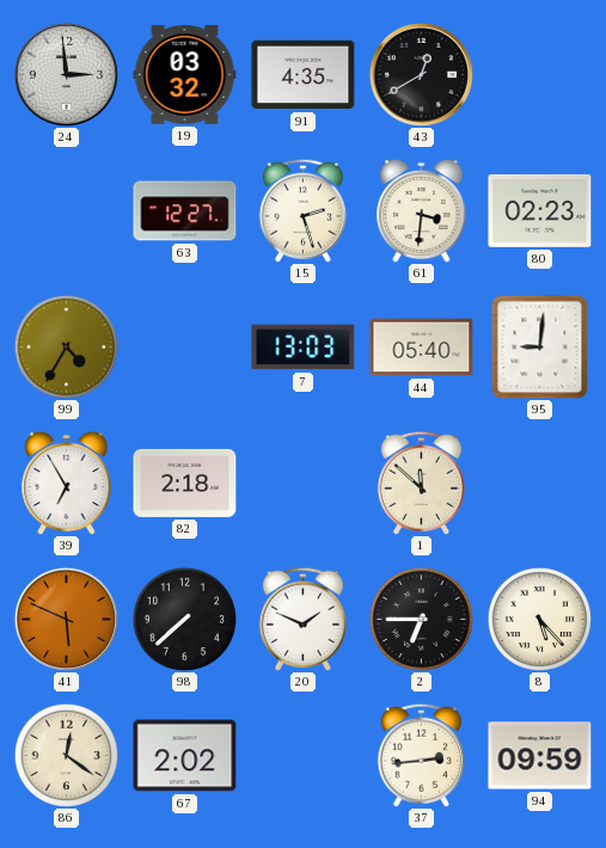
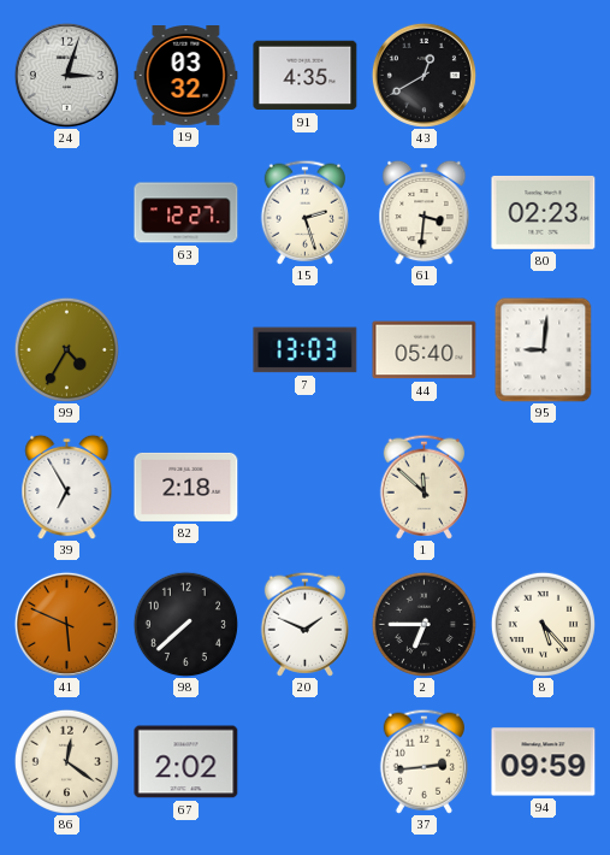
24: 2:59 -> 3:03
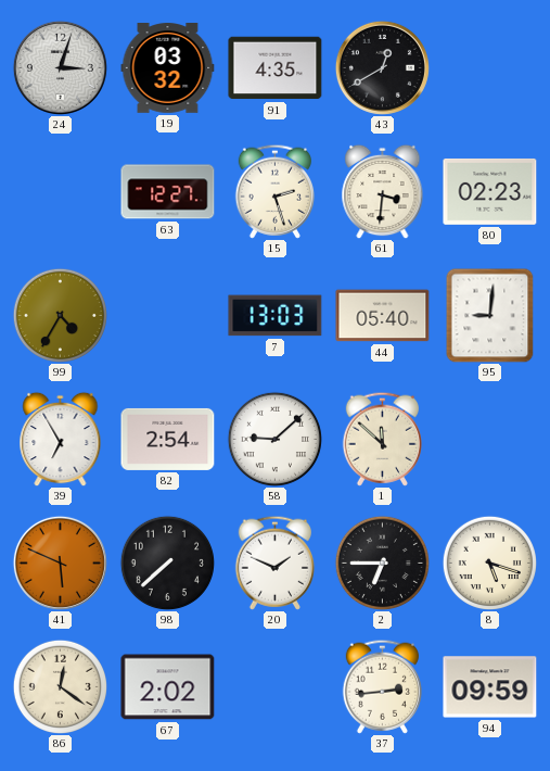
82: 2:18 -> 2:54
58: none -> 9:08
8: 5:23 -> 5:18
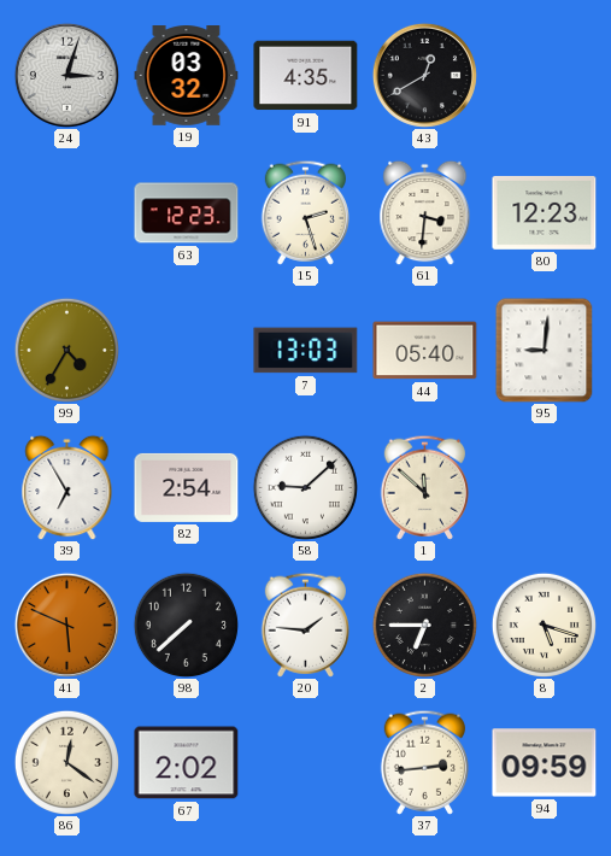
63: 12:27 -> 12:23
80: 02:23 -> 12:23
20: 1:49 -> 1:46
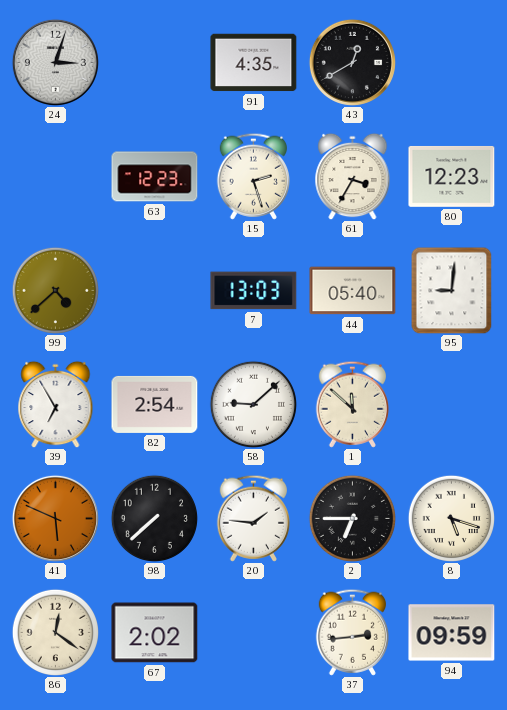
19: 03:32 -> none
61: 3:31 -> 3:35
99: 4:35 -> 4:38
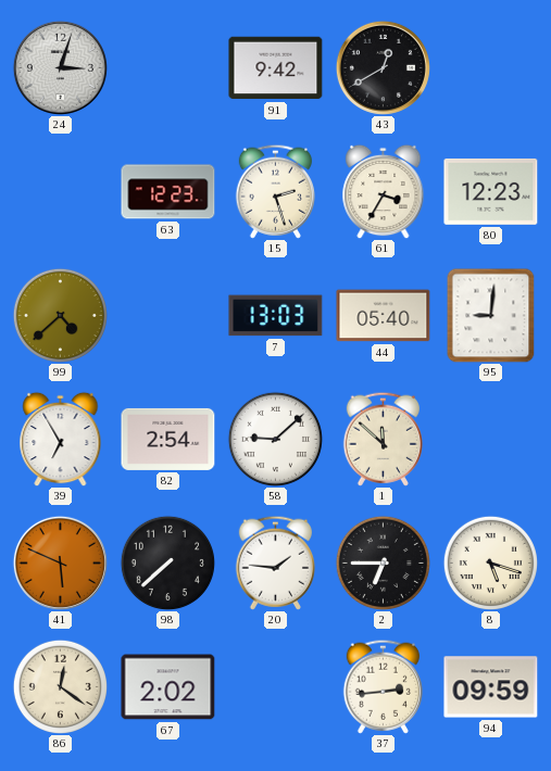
91: 4:35 -> 9:42
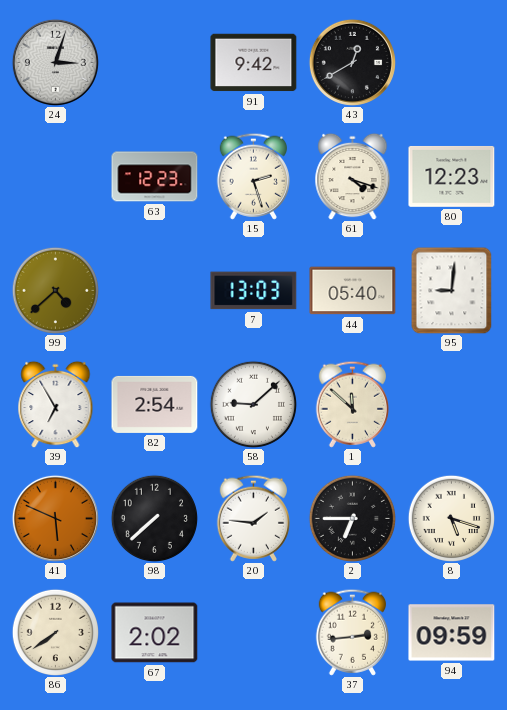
61: 3:35 -> 4:18
86: 12:21 -> 7:39
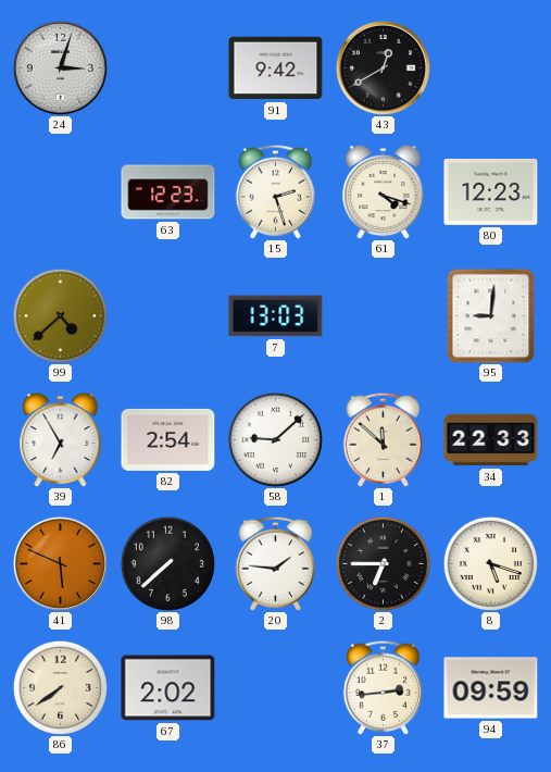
44: 05:40 -> none
34: none -> 22:33
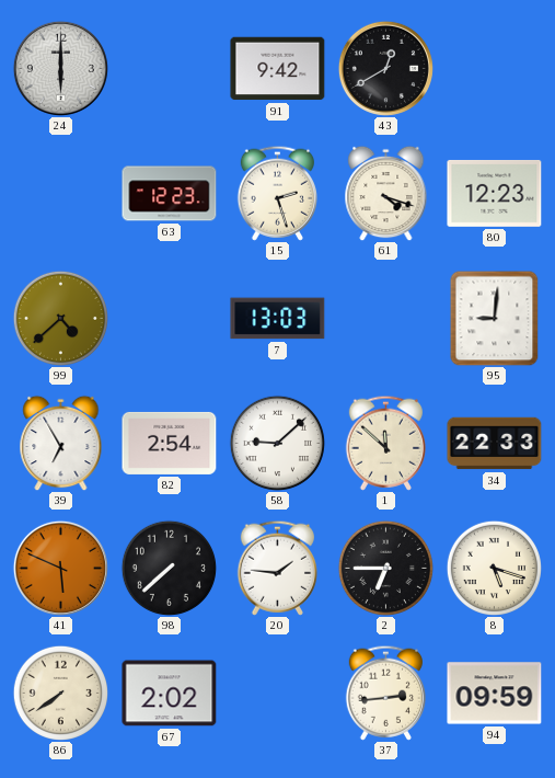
24: 3:03 -> 6:00
